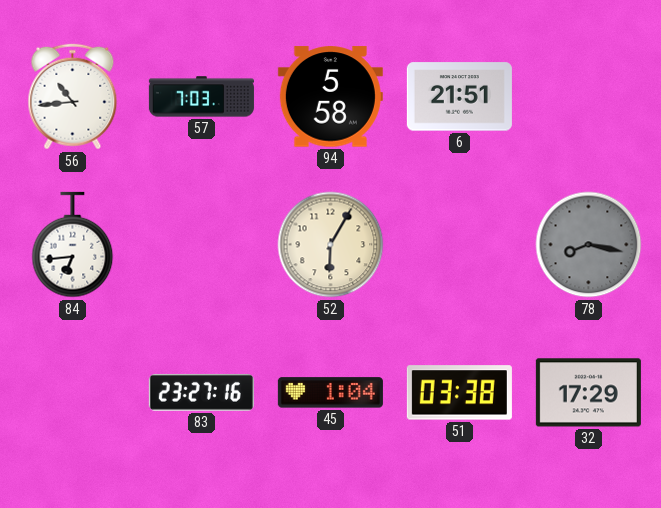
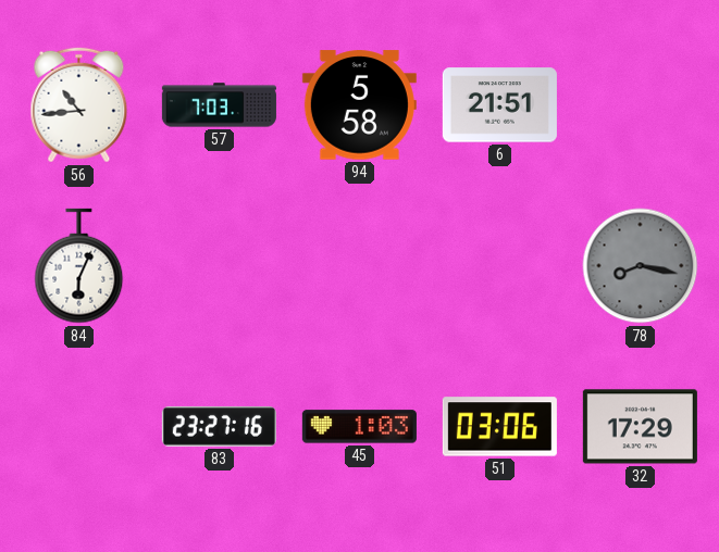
84: 6:44 -> 6:04
52: 6:05 -> none
45: 1:04 -> 1:03
51: 03:38 -> 03:06
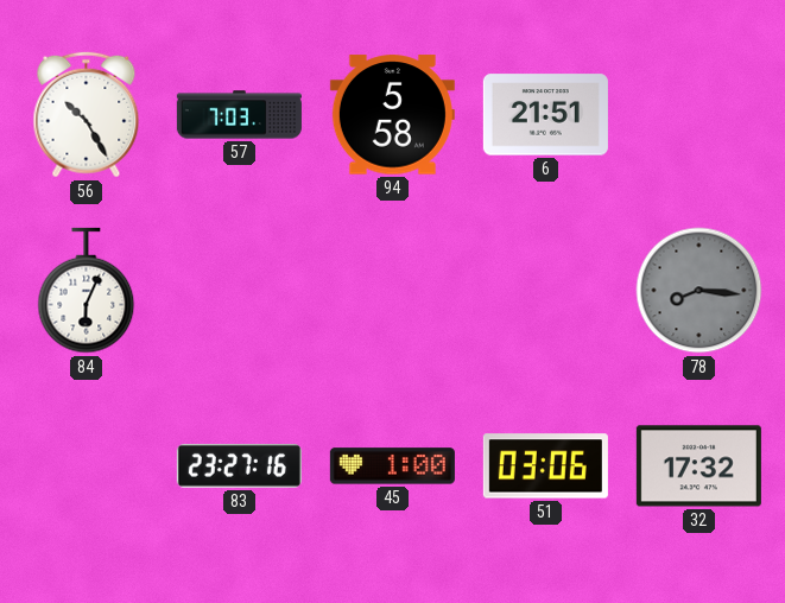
56: 10:44 -> 10:25
78: 8:17 -> 8:16
45: 1:03 -> 1:00
32: 17:29 -> 17:32
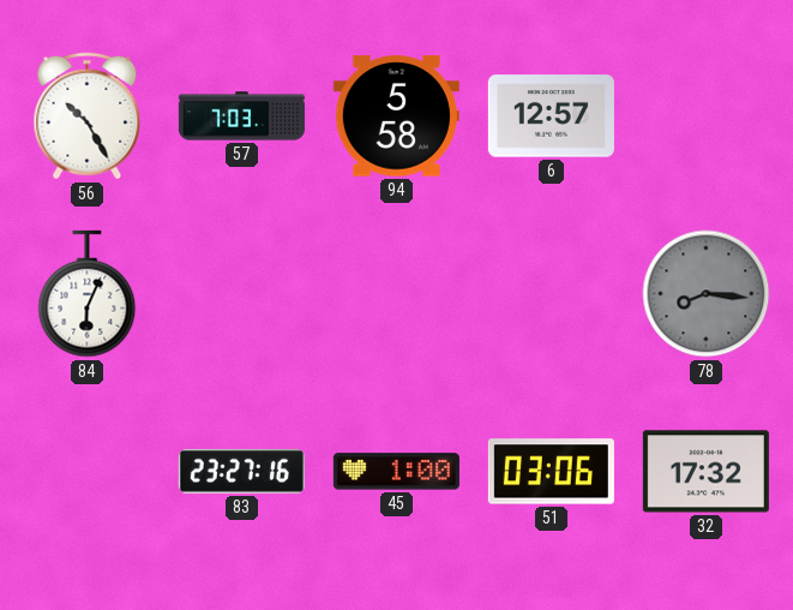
6: 21:51 -> 12:57
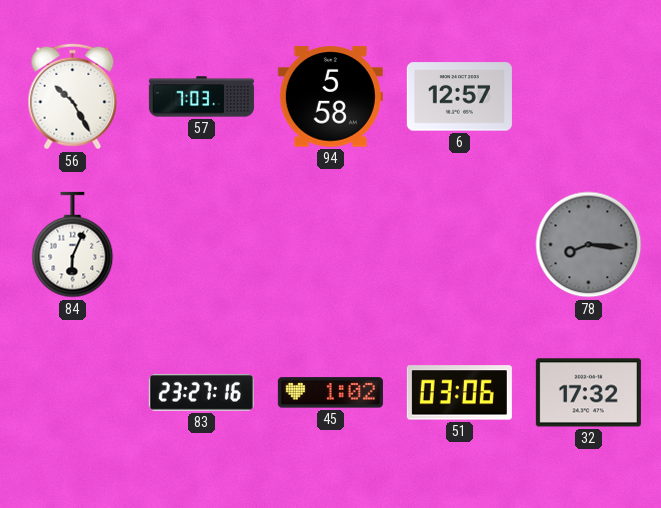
45: 1:00 -> 1:02
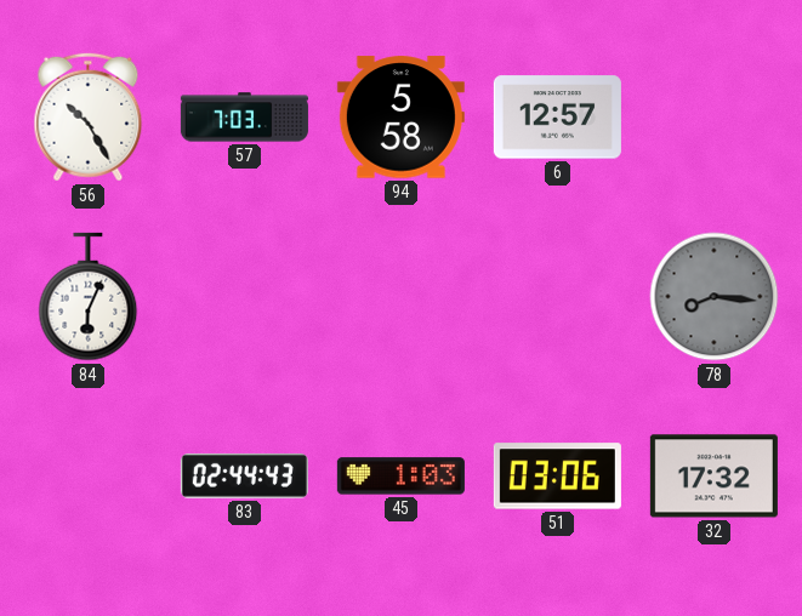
83: 23:27 -> 02:44
45: 1:02 -> 1:03
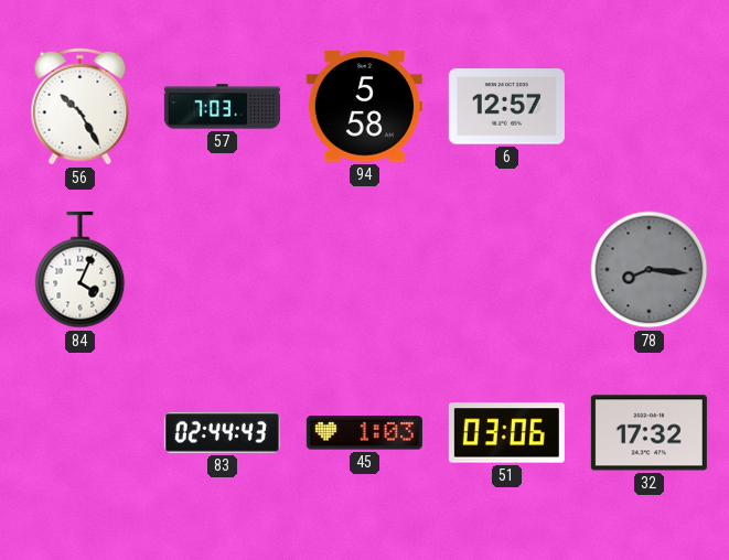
84: 6:04 -> 4:04
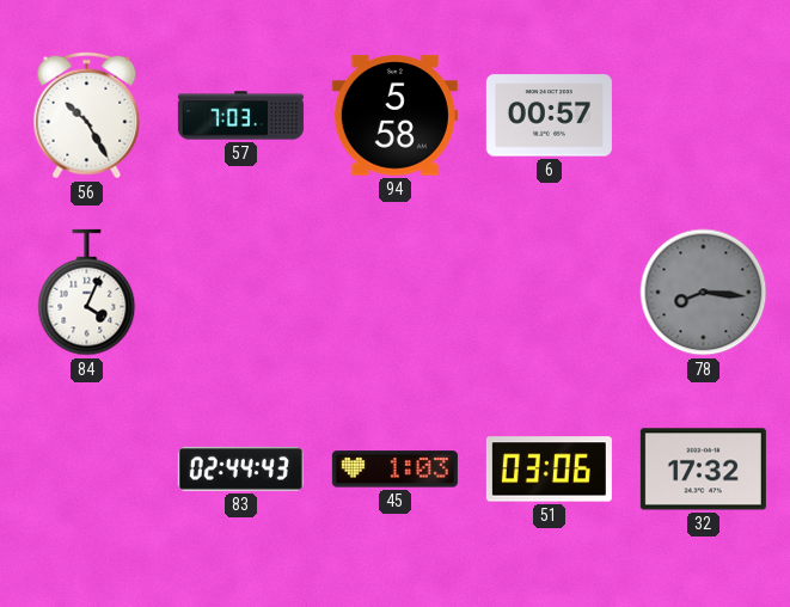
6: 12:57 -> 00:57
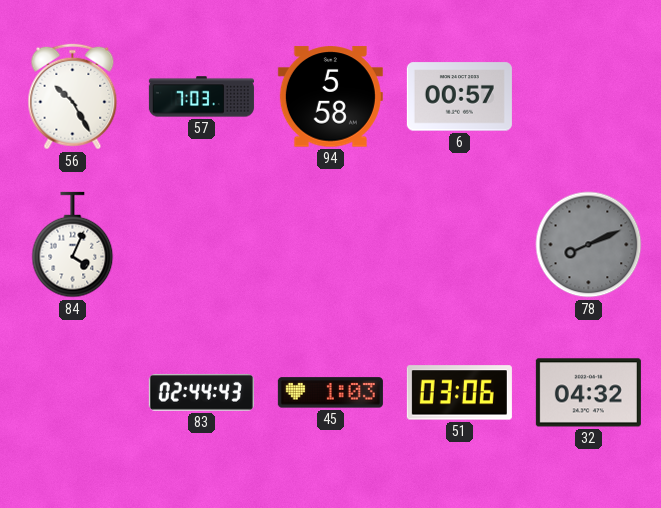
78: 8:16 -> 8:11
32: 17:32 -> 04:32
